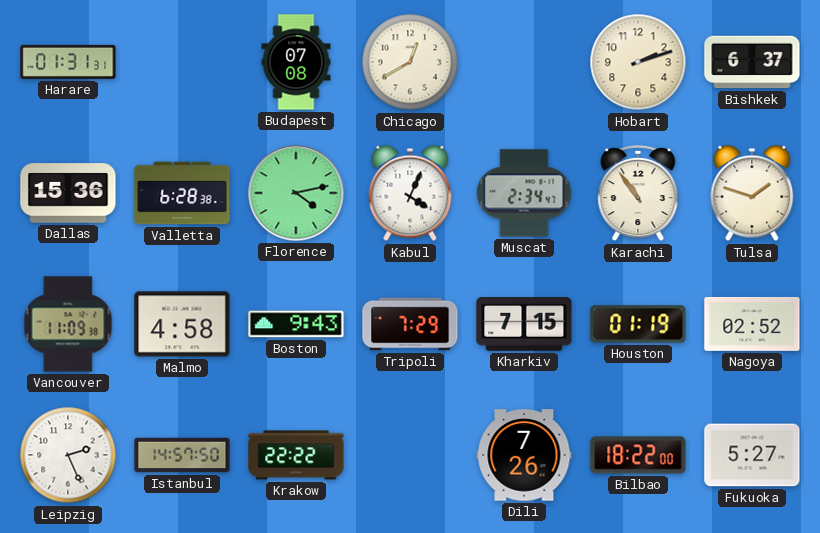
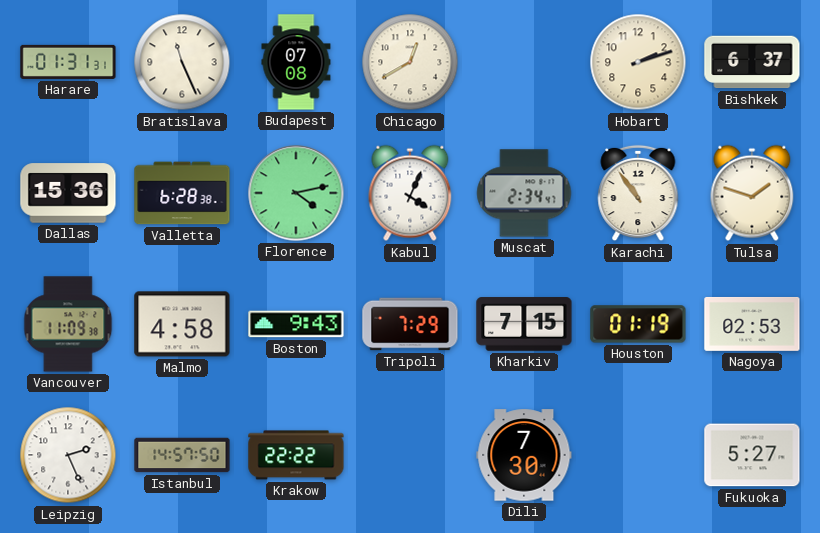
Bratislava: none -> 11:26
Nagoya: 02:52 -> 02:53
Dili: 7:26 -> 7:30
Bilbao: 18:22 -> none
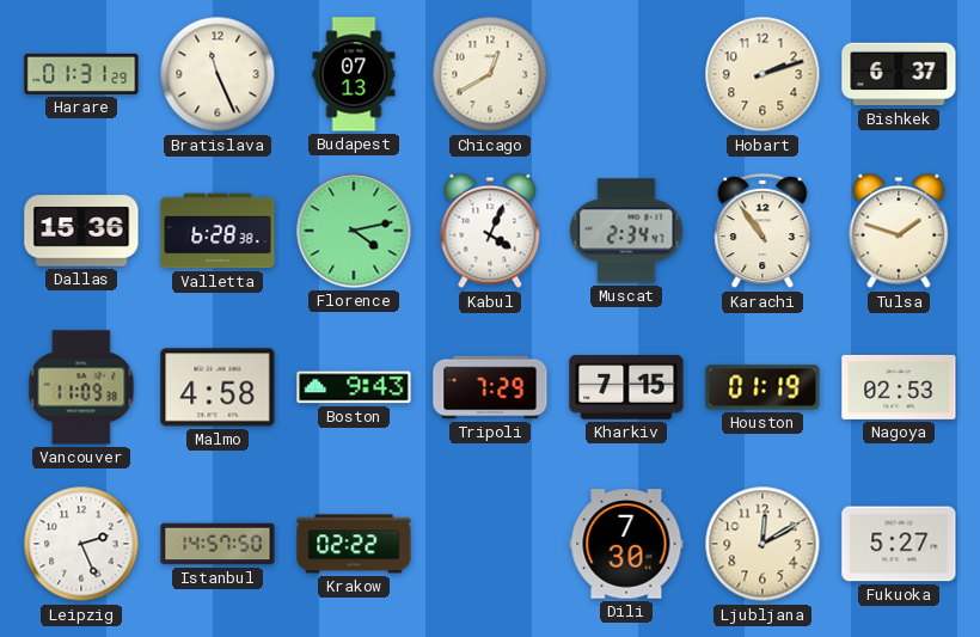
Harare: 01:31:31 -> 01:31:29
Budapest: 07:08 -> 07:13
Krakow: 22:22 -> 02:22
Ljubljana: none -> 12:10
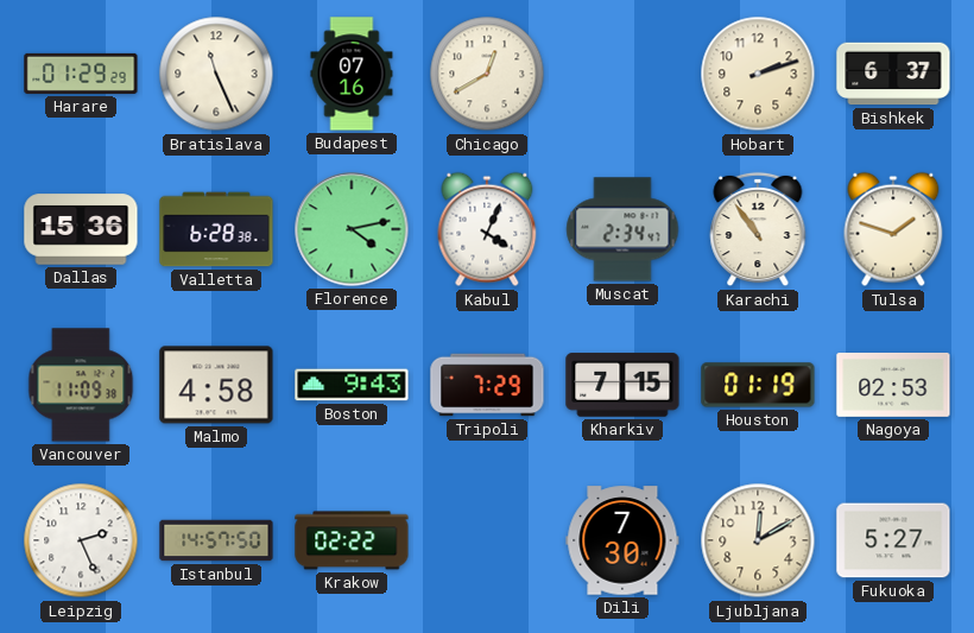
Harare: 01:31 -> 01:29
Budapest: 07:13 -> 07:16
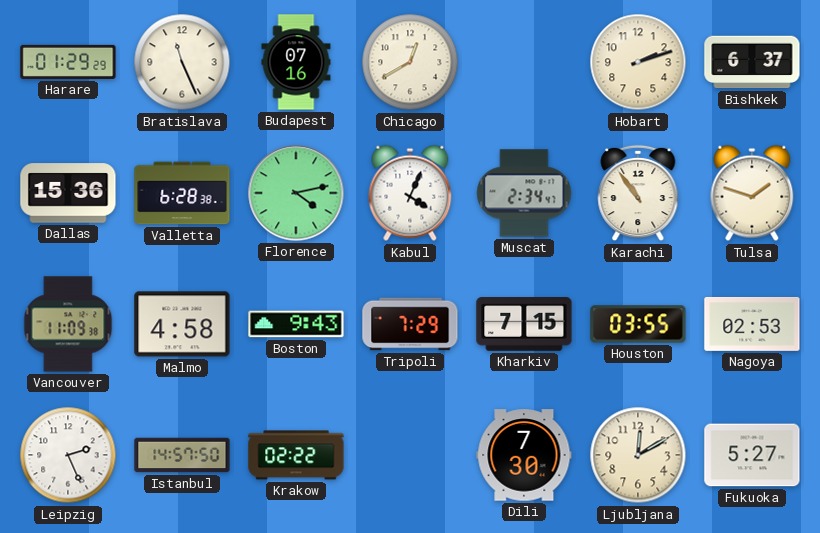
Houston: 01:19 -> 03:55
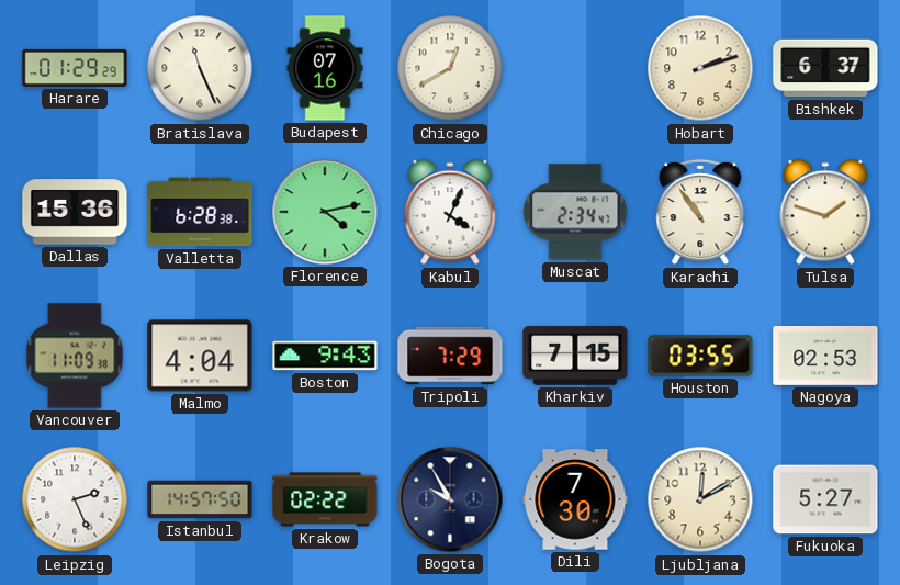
Malmo: 4:58 -> 4:04
Bogota: none -> 9:55
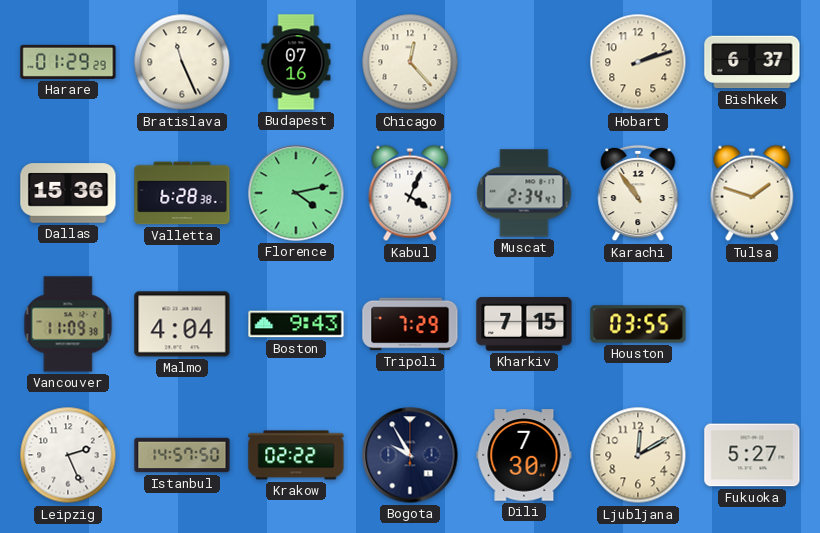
Chicago: 12:40 -> 12:23
Nagoya: 02:53 -> none
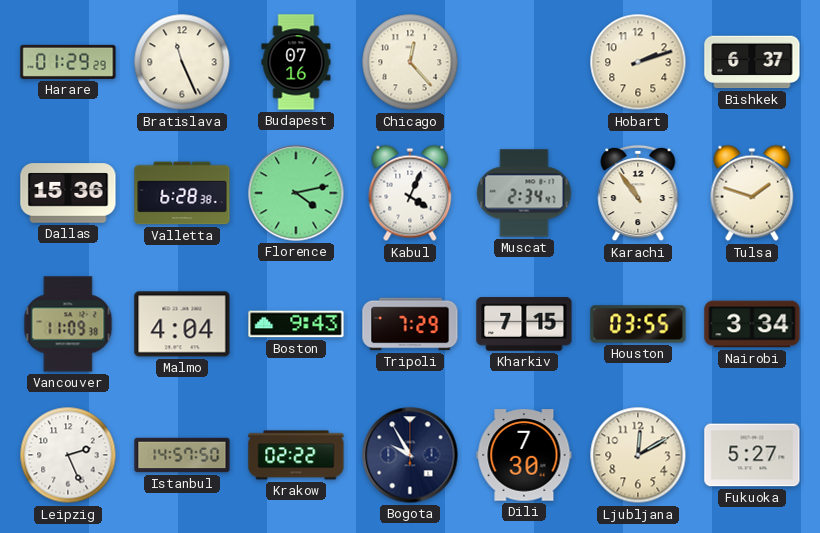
Nairobi: none -> 3:34
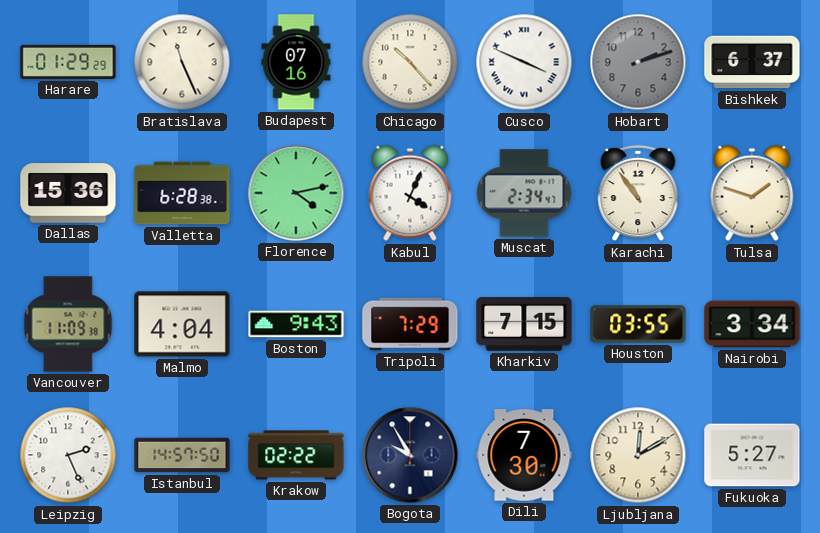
Chicago: 12:23 -> 10:23
Cusco: none -> 3:49
Hobart dial: cream -> grey
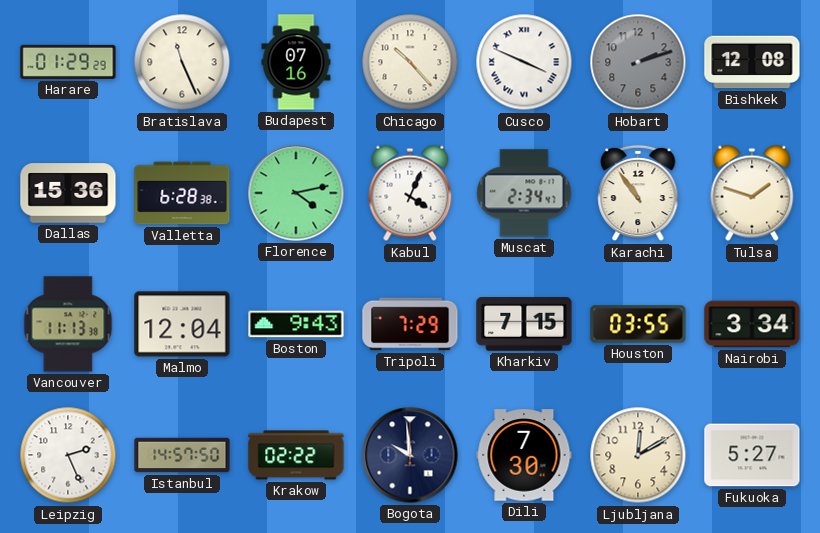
Bishkek: 6:37 -> 12:08
Vancouver: 11:09 -> 11:13
Malmo: 4:04 -> 12:04
Bogota: 9:55 -> 9:59
